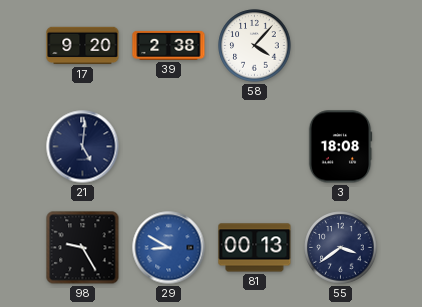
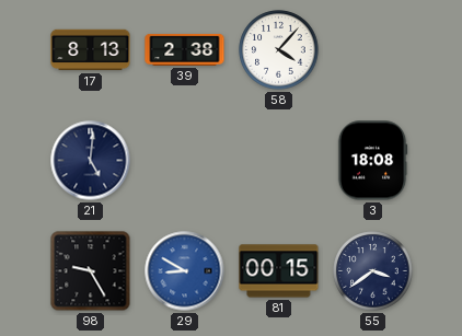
17: 9:20 -> 8:13
81: 00:13 -> 00:15
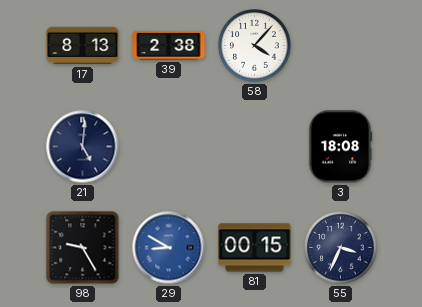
55: 3:39 -> 3:34
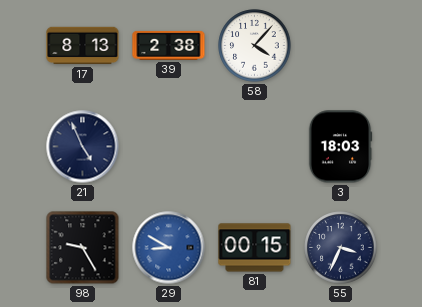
21: 5:01 -> 4:56
3: 18:08 -> 18:03
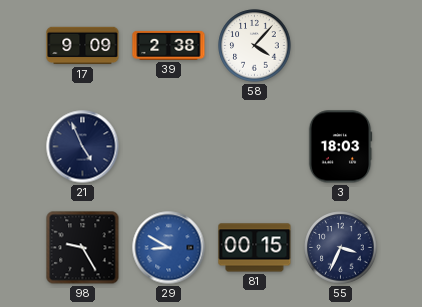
17: 8:13 -> 9:09
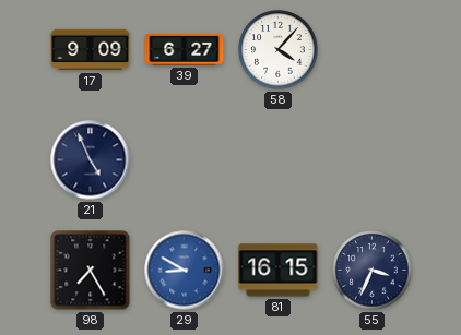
39: 2:38 -> 6:27
3: 18:03 -> none
98: 9:25 -> 7:25
81: 00:15 -> 16:15
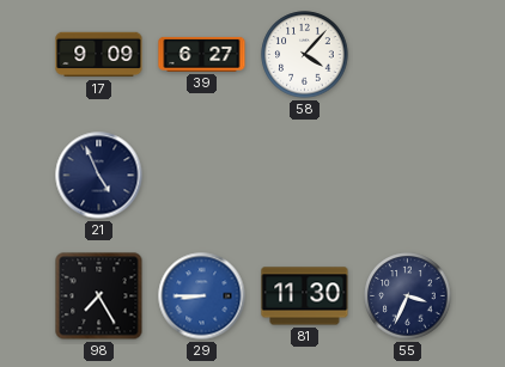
29: 8:50 -> 8:45
81: 16:15 -> 11:30
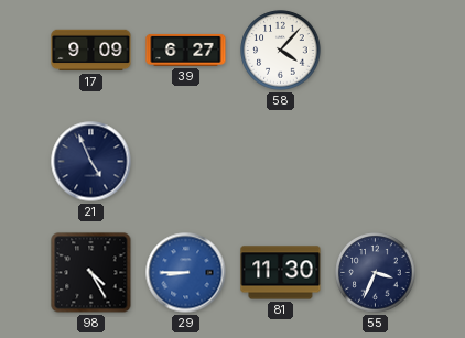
98: 7:25 -> 4:25
